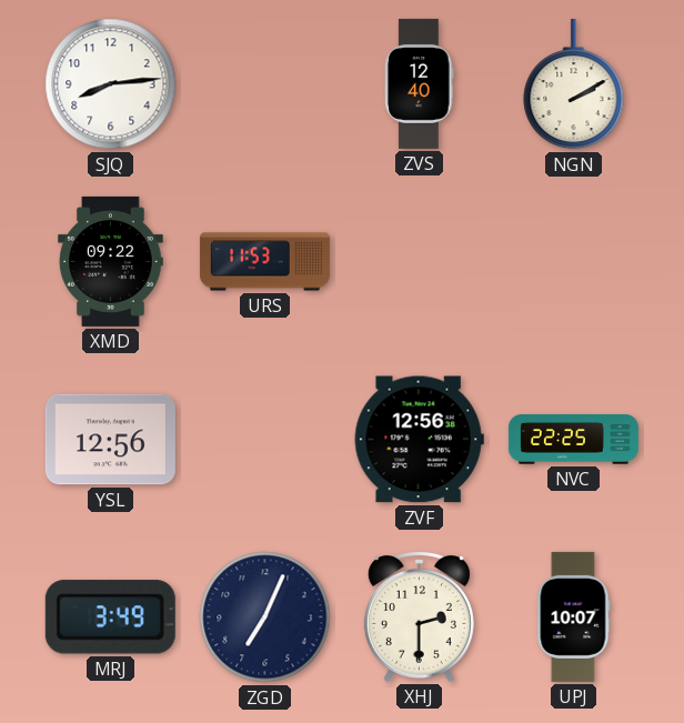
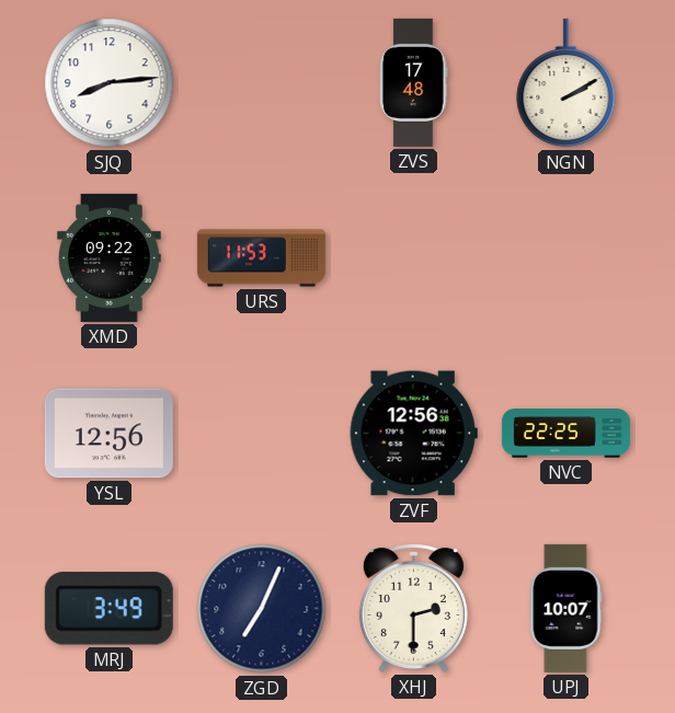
ZVS: 12:40 -> 17:48
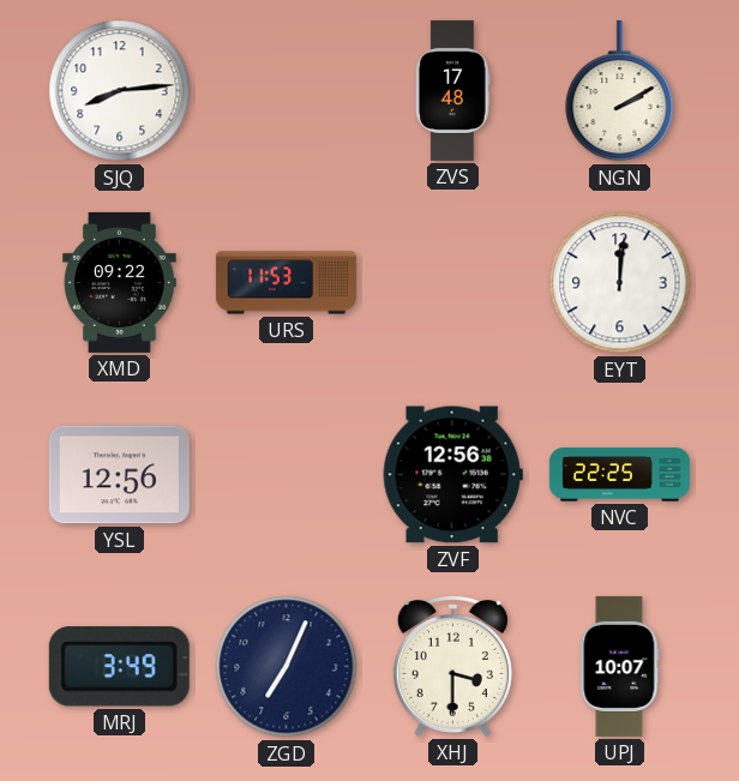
EYT: none -> 12:01
XHJ: 2:30 -> 3:30
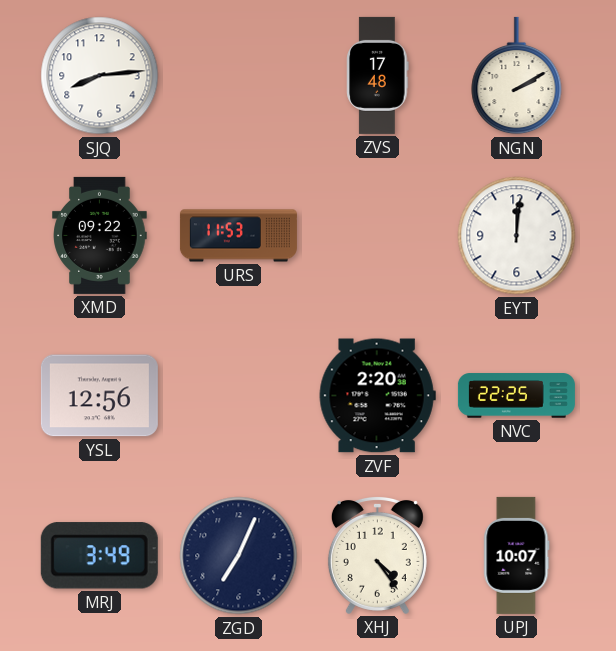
ZVF: 12:56 -> 2:20
XHJ: 3:30 -> 4:24
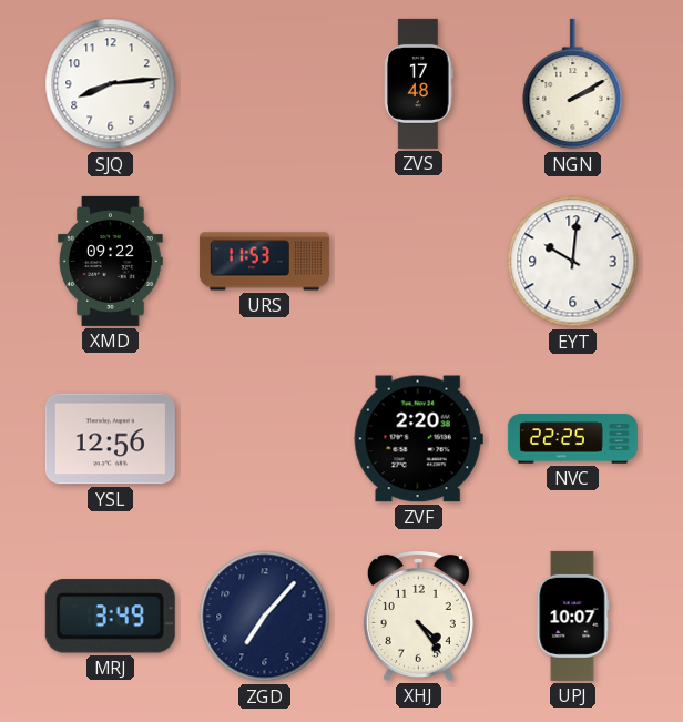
EYT: 12:01 -> 10:01
ZGD: 7:04 -> 7:07
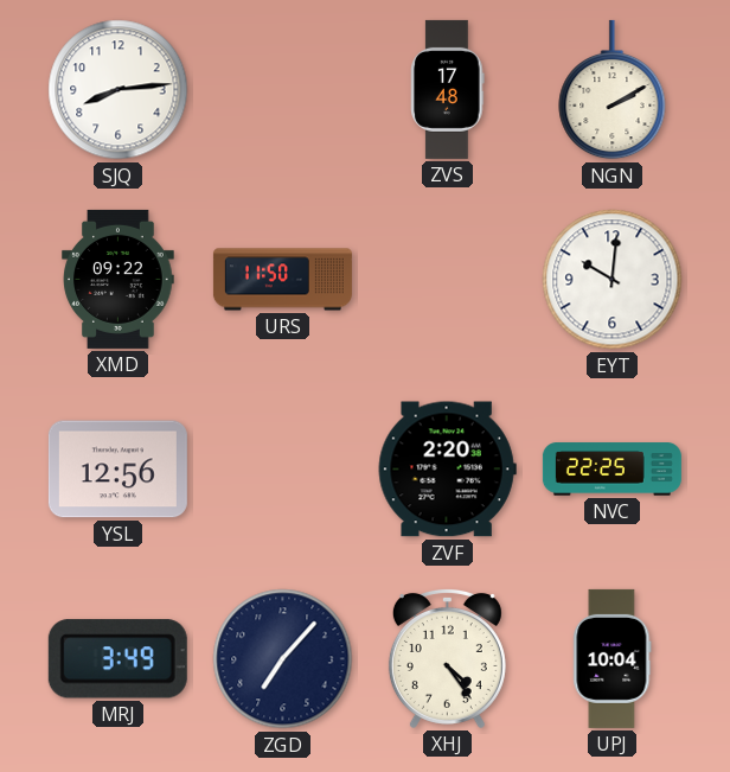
URS: 11:53 -> 11:50
UPJ: 10:07 -> 10:04
